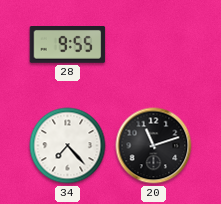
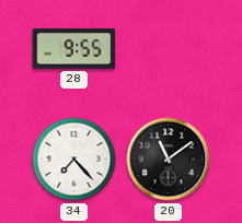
20: 11:12 -> 11:09
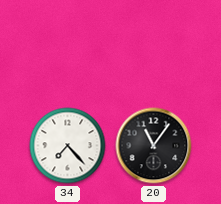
28: 9:55 -> none
20: 11:09 -> 11:06
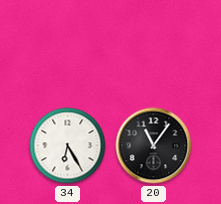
34: 7:23 -> 6:25
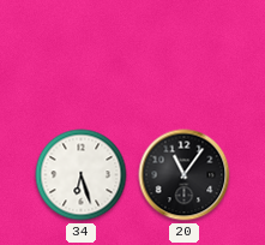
34: 6:25 -> 6:27
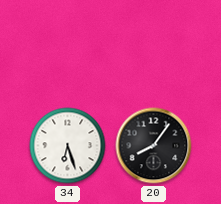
20: 11:06 -> 8:06
